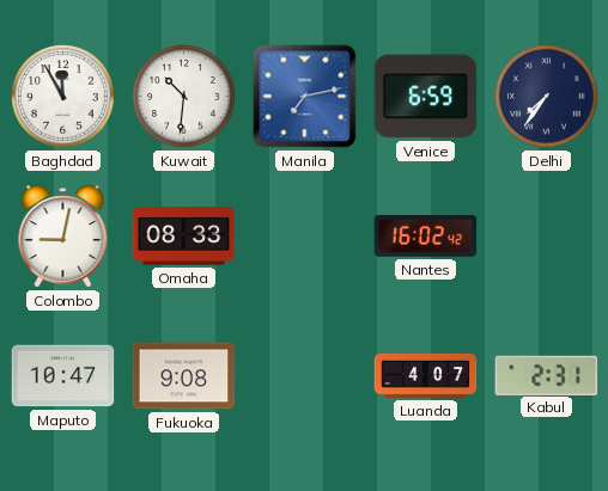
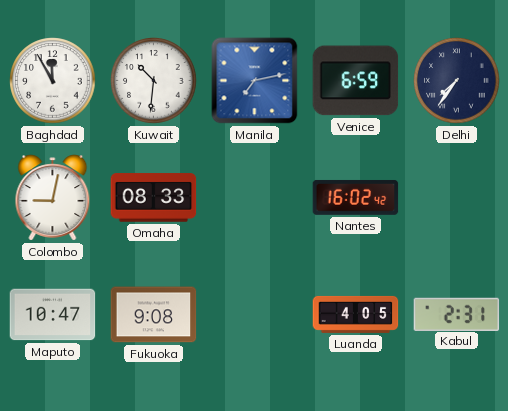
Luanda: 4:07 -> 4:05
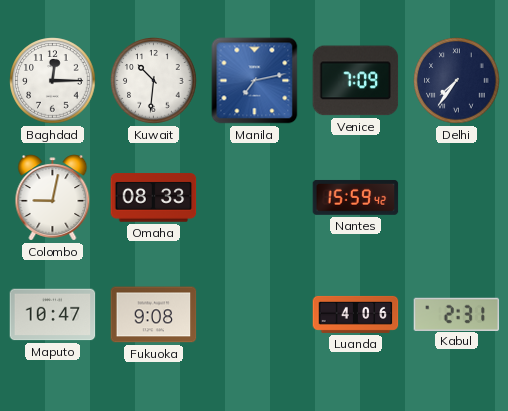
Baghdad: 11:55 -> 12:15
Venice: 6:59 -> 7:09
Nantes: 16:02 -> 15:59
Luanda: 4:05 -> 4:06
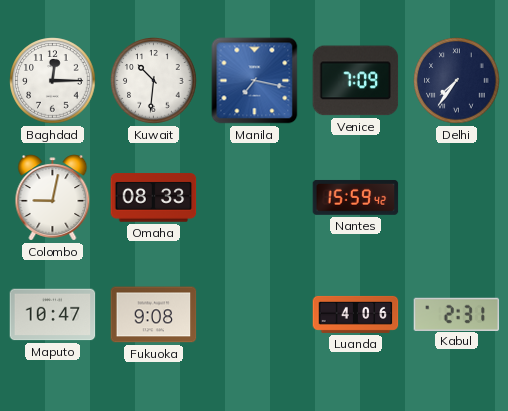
Manila: 7:13 -> 7:17
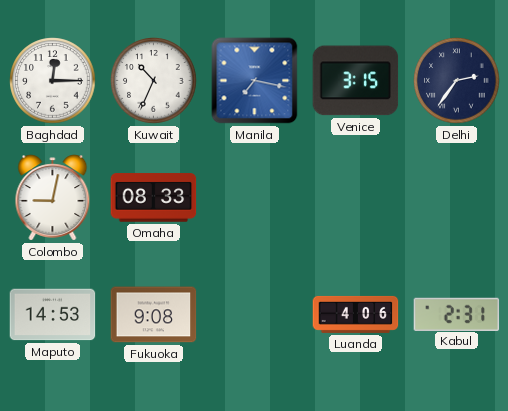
Kuwait: 10:31 -> 10:34
Venice: 7:09 -> 3:15
Delhi: 7:36 -> 2:36
Nantes: 15:59 -> none
Maputo: 10:47 -> 14:53
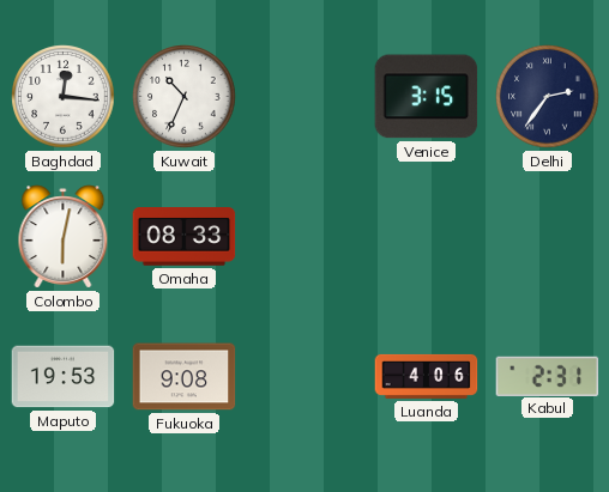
Baghdad: 12:15 -> 12:16
Manila: 7:17 -> none
Colombo: 9:02 -> 6:02
Maputo: 14:53 -> 19:53
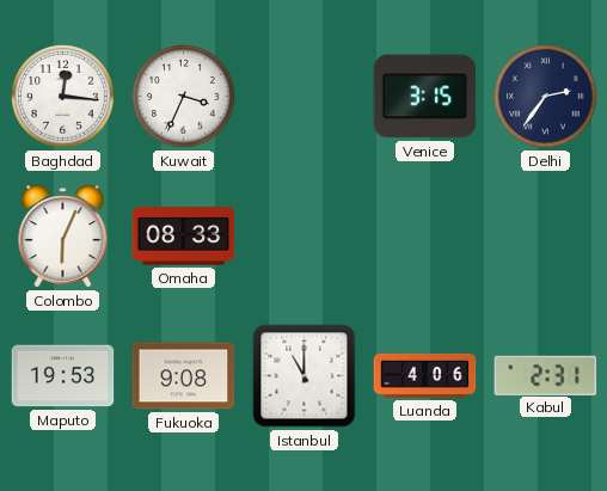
Kuwait: 10:34 -> 3:34
Colombo: 6:02 -> 6:04
Istanbul: none -> 11:00
